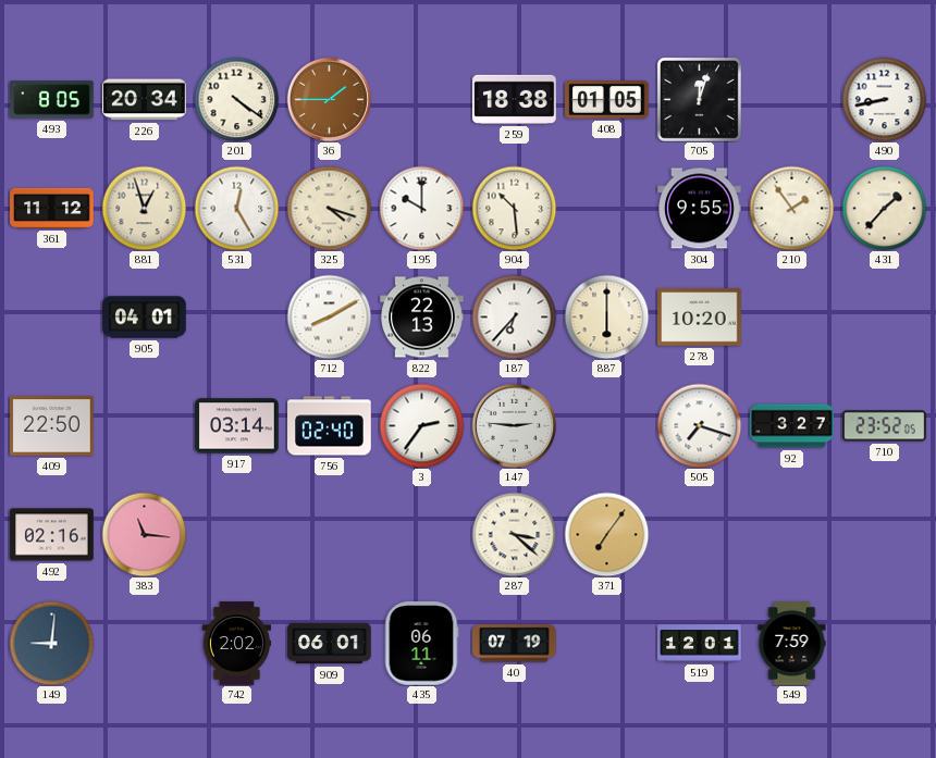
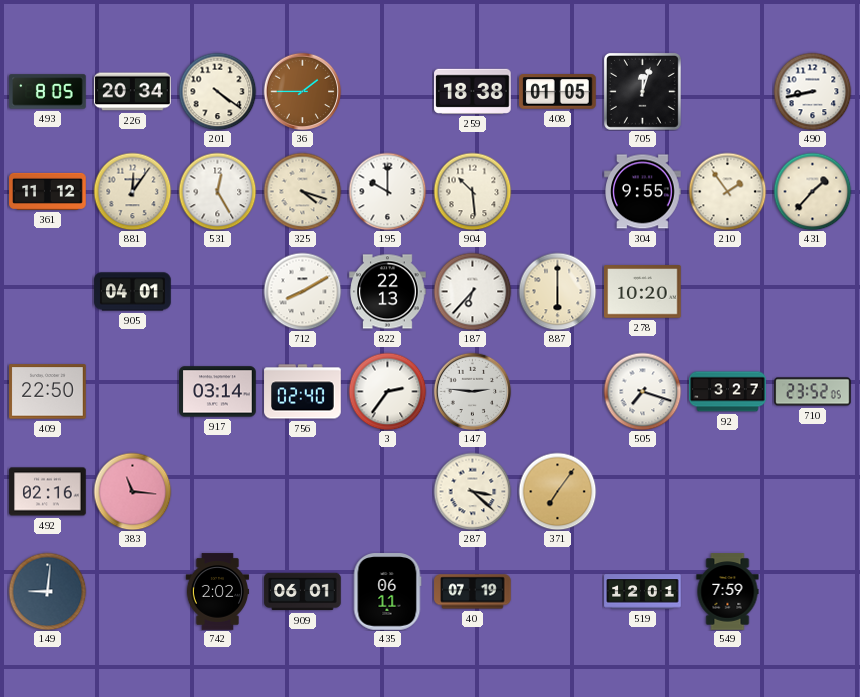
881: 12:57 -> 12:06
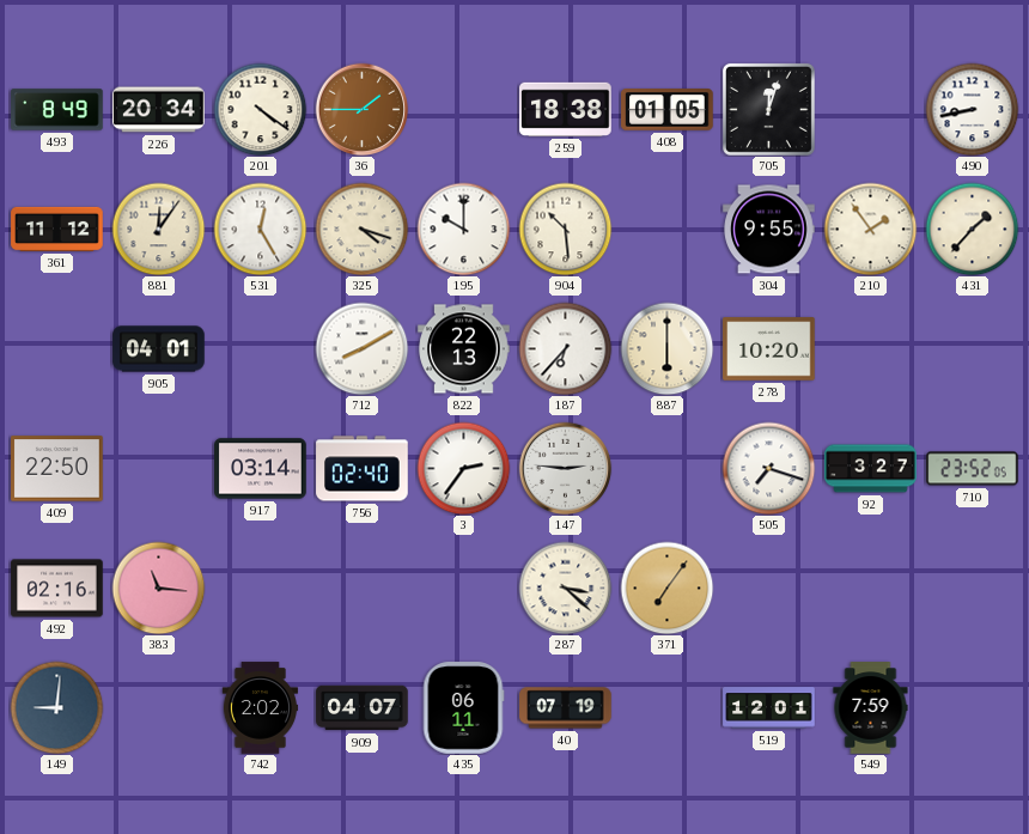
493: 8:05 -> 8:49
909: 06:01 -> 04:07
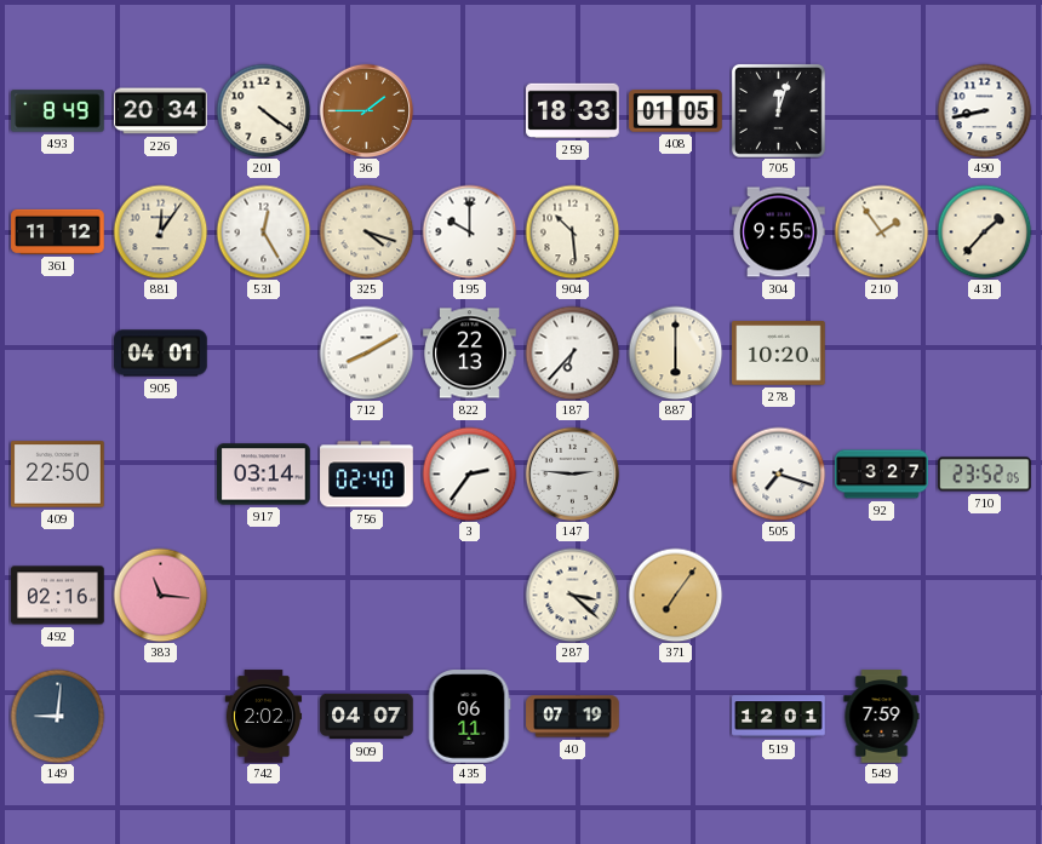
259: 18:38 -> 18:33
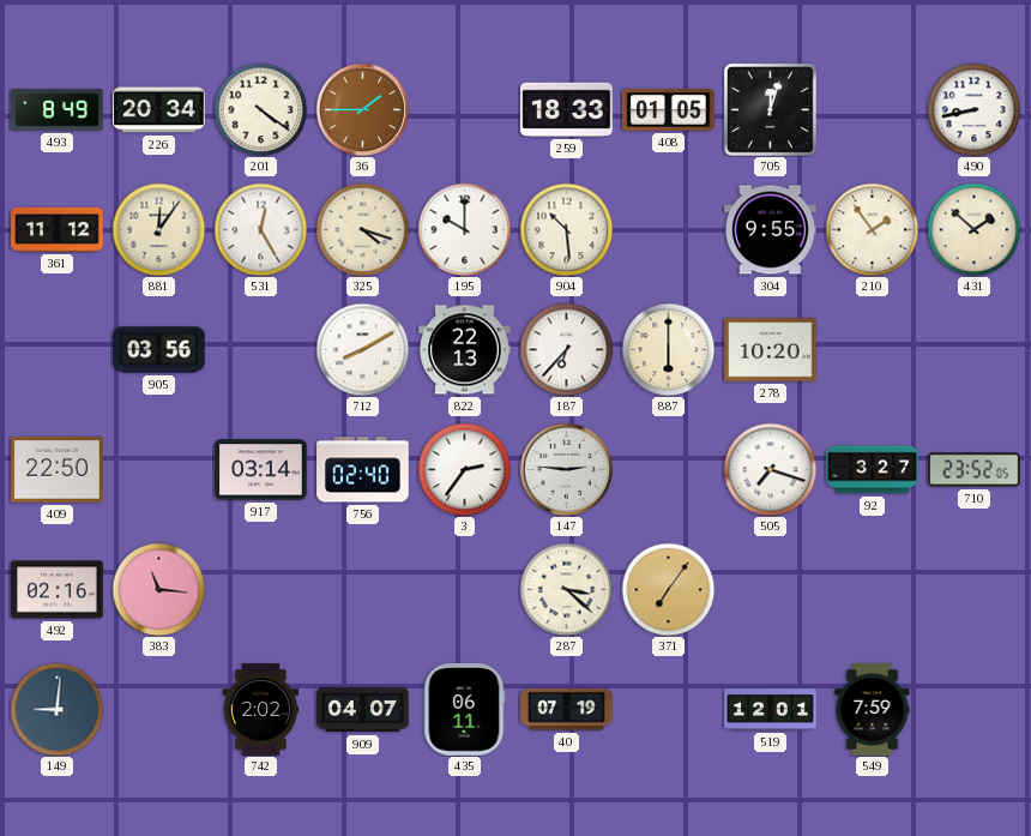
431: 1:37 -> 1:52
905: 04:01 -> 03:56
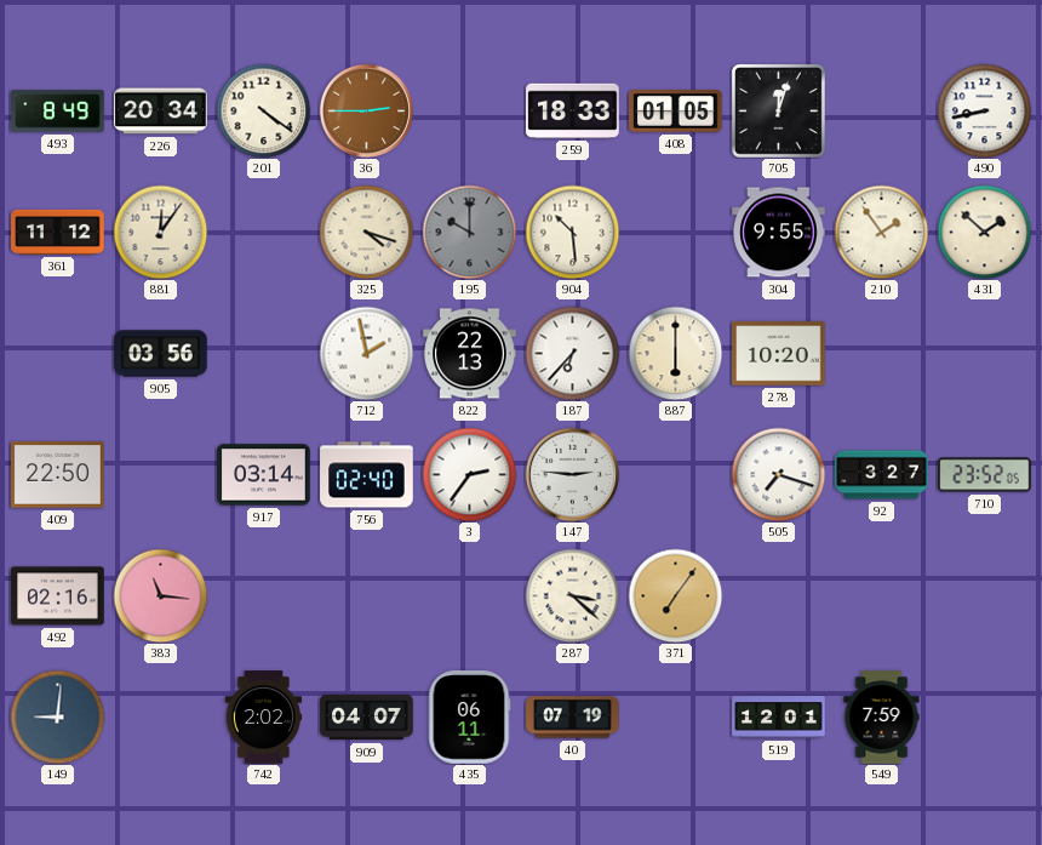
36: 1:45 -> 2:45
531: 12:25 -> none
195 dial: white -> grey
712: 8:10 -> 1:58
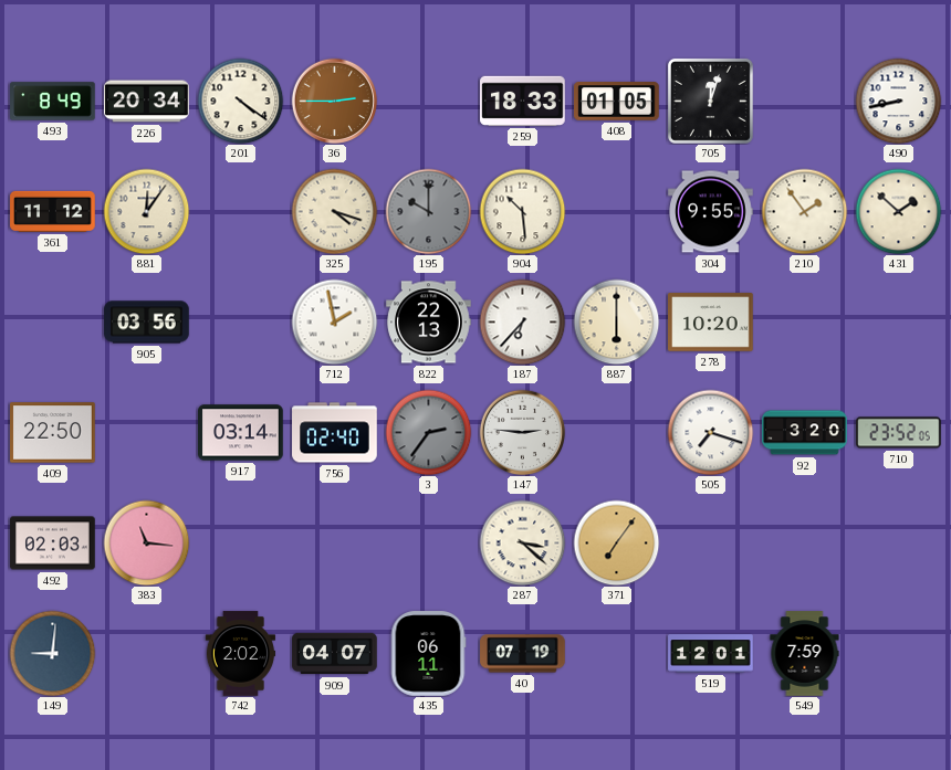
3 dial: white -> grey
92: 3:27 -> 3:20
492: 02:16 -> 02:03
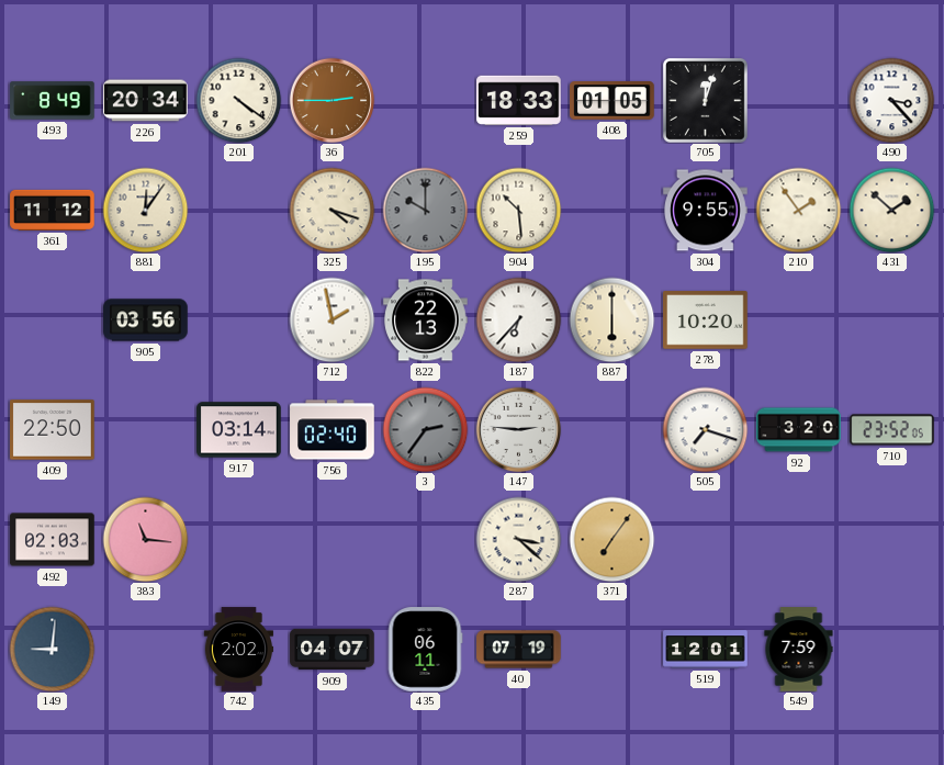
490: 8:43 -> 3:23
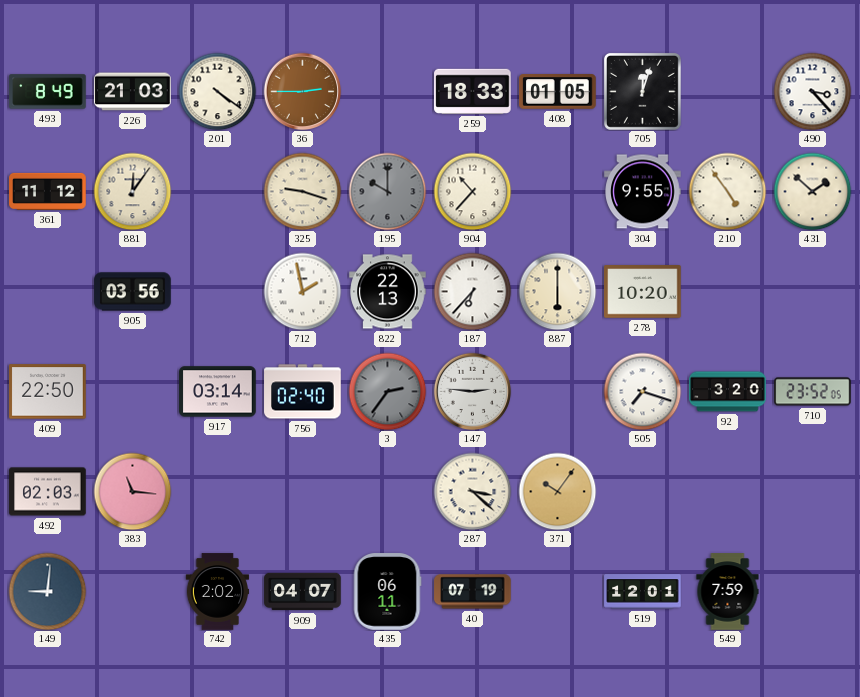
226: 20:34 -> 21:03
325: 4:18 -> 9:18
904: 10:29 -> 10:37
210: 1:54 -> 4:54
371: 7:06 -> 10:06
